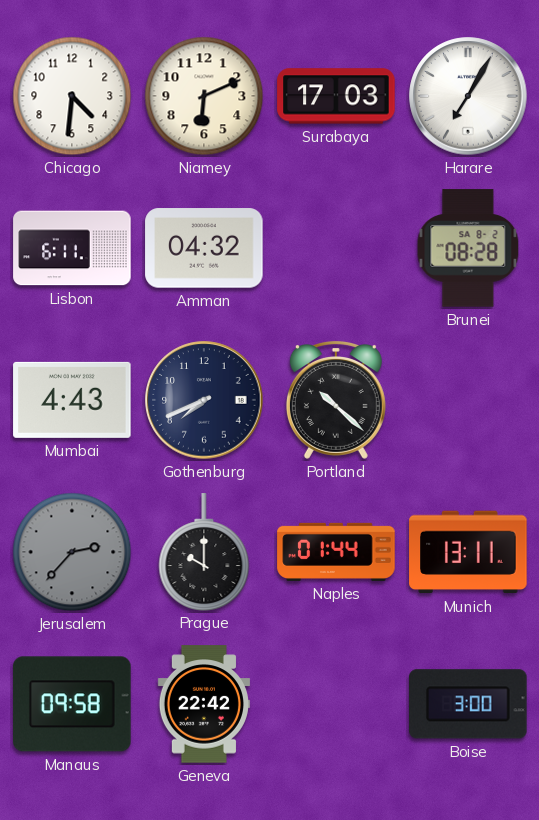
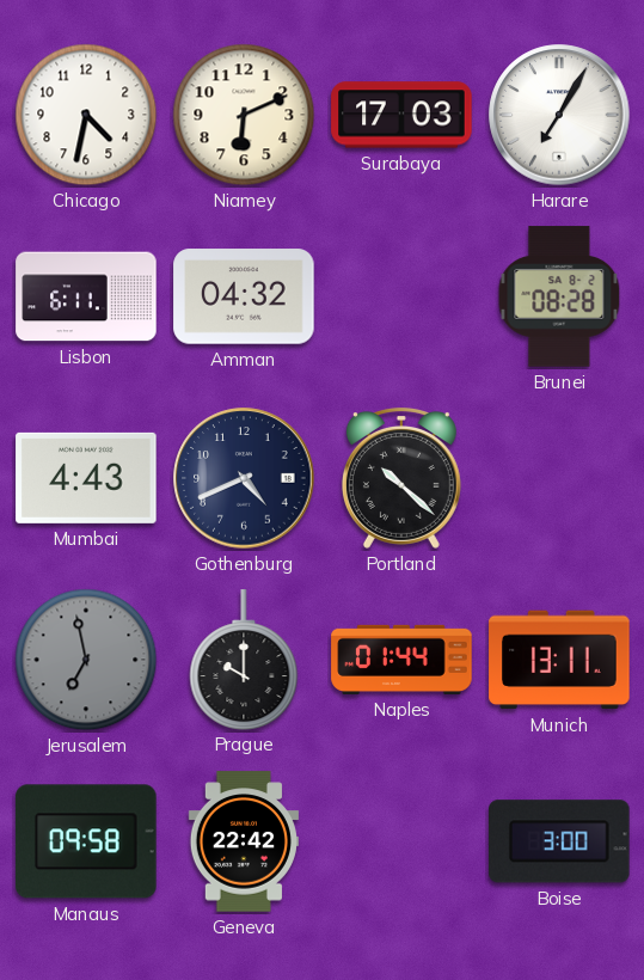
Chicago: 4:31 -> 4:32
Gothenburg: 7:41 -> 4:41
Jerusalem: 2:37 -> 6:58
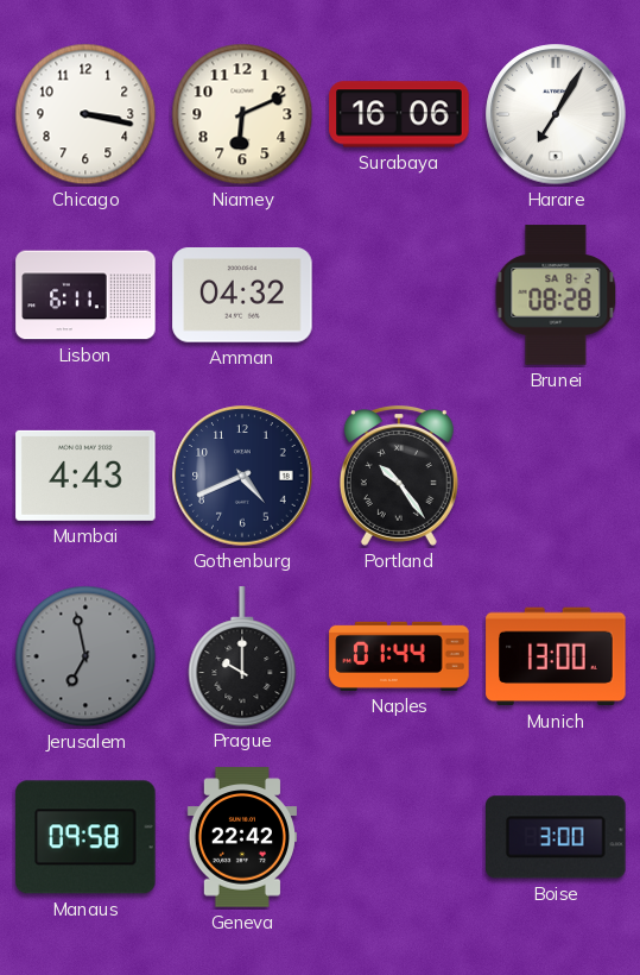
Chicago: 4:32 -> 3:17
Surabaya: 17:03 -> 16:06
Portland: 10:22 -> 10:24
Munich: 13:11 -> 13:00
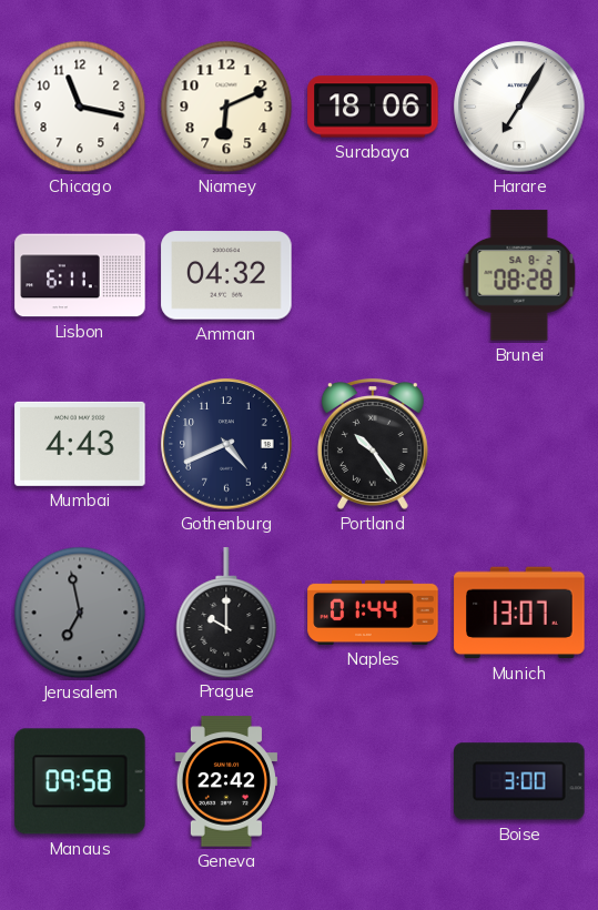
Chicago: 3:17 -> 11:17
Surabaya: 16:06 -> 18:06
Munich: 13:00 -> 13:07
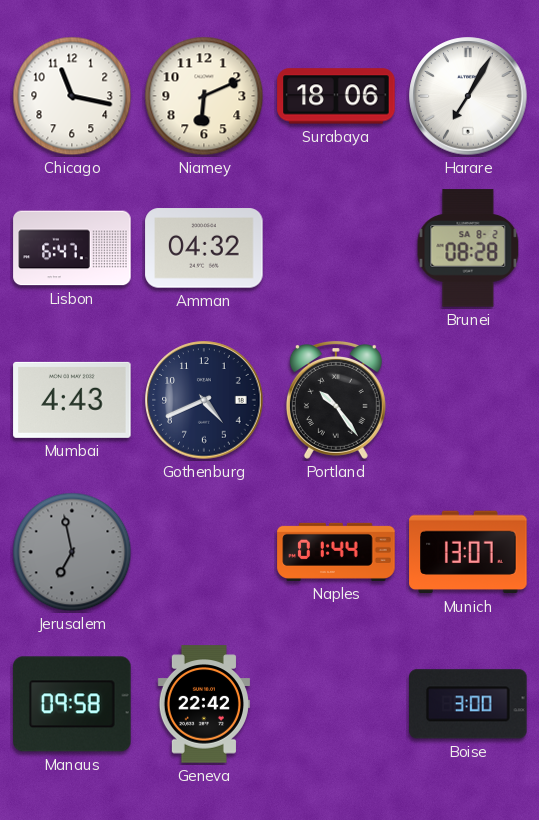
Lisbon: 6:11 -> 6:47
Prague: 10:00 -> none
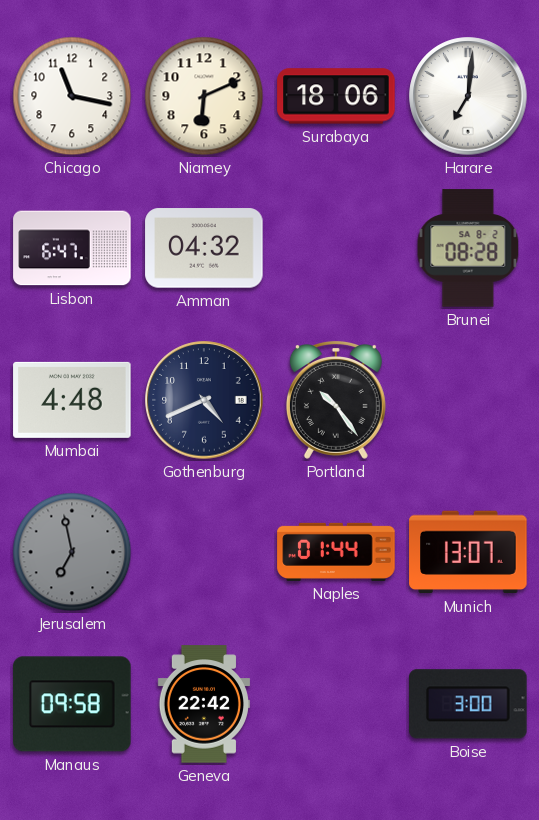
Harare: 7:05 -> 7:01
Mumbai: 4:43 -> 4:48
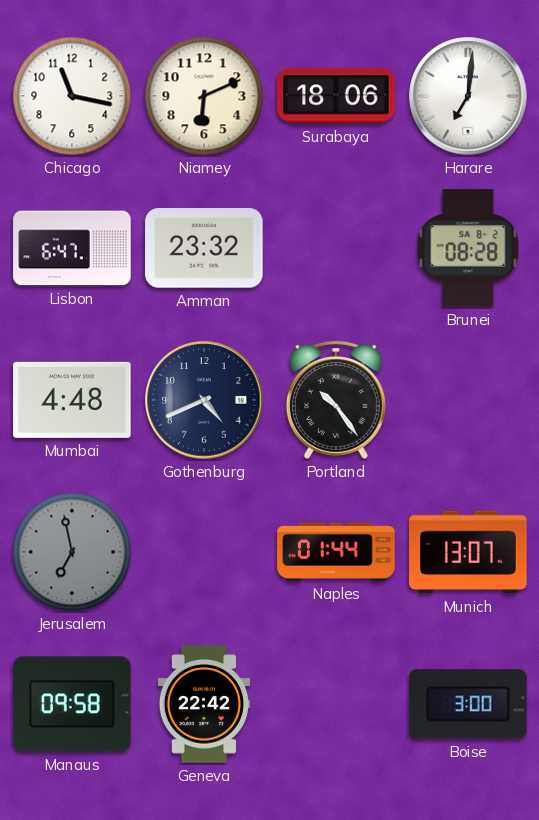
Amman: 04:32 -> 23:32
